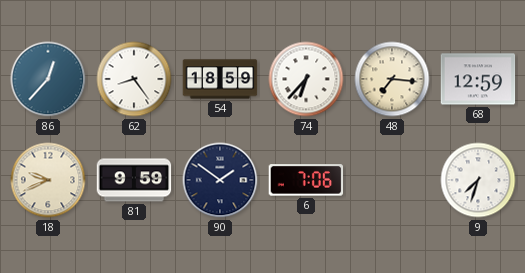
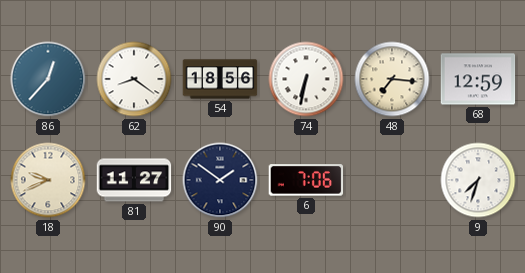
62: 8:24 -> 8:21
54: 18:59 -> 18:56
74: 6:37 -> 6:32
81: 9:59 -> 11:27
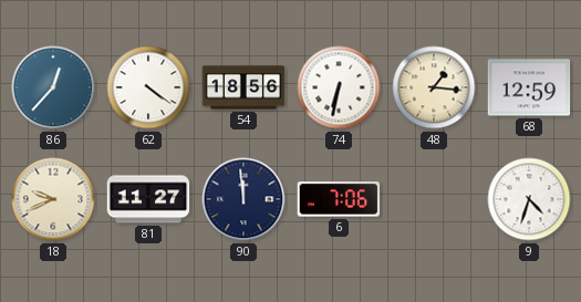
62: 8:21 -> 4:21
48: 7:16 -> 1:16
90: 1:51 -> 11:59
9: 7:33 -> 4:33
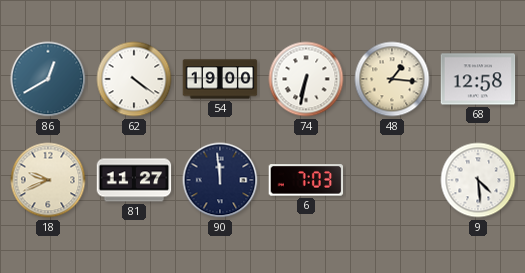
86: 12:37 -> 12:40
54: 18:56 -> 19:00
68: 12:59 -> 12:58
6: 7:06 -> 7:03
9: 4:33 -> 4:29
